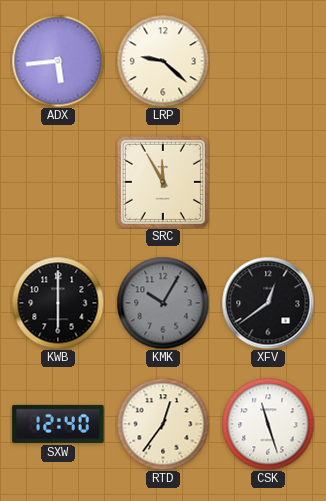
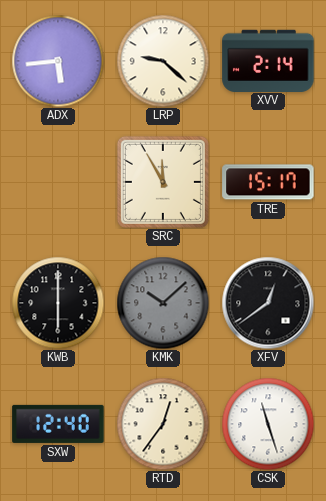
XVV: none -> 2:14
TRE: none -> 15:17
KMK: 10:05 -> 10:08
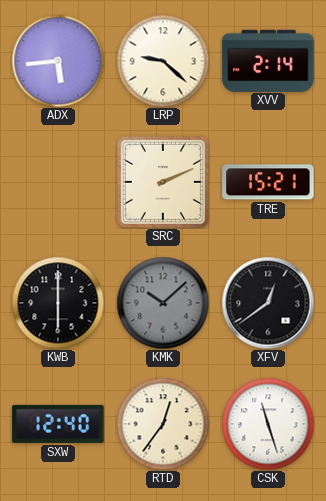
SRC: 11:55 -> 2:11
TRE: 15:17 -> 15:21
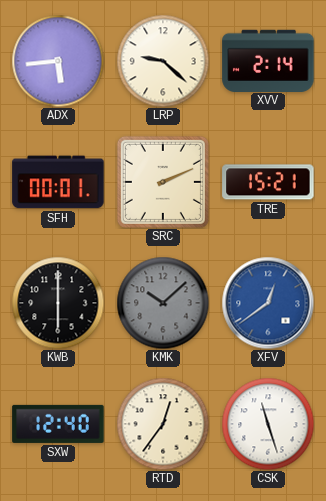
SFH: none -> 00:01
XFV dial: black -> blue
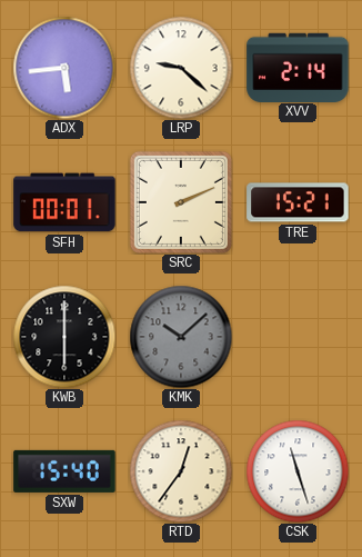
XFV: 12:39 -> none
SXW: 12:40 -> 15:40
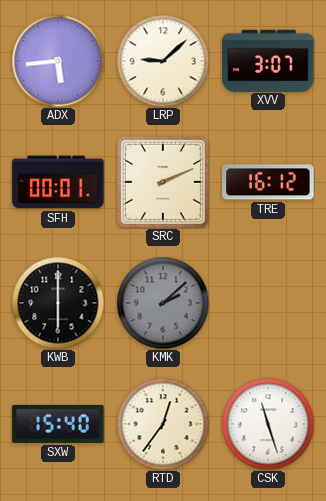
LRP: 9:22 -> 9:08
XVV: 2:14 -> 3:07
TRE: 15:21 -> 16:12
KMK: 10:08 -> 2:08
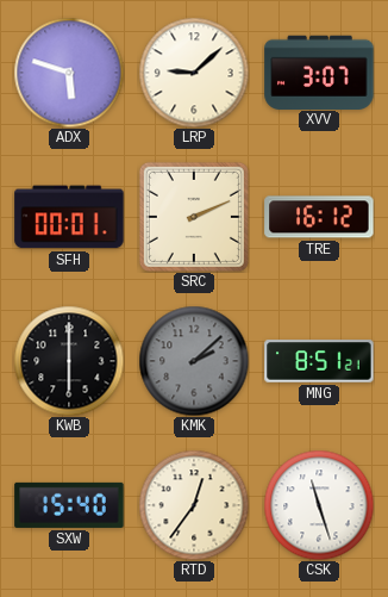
ADX: 5:44 -> 5:48
MNG: none -> 8:51
